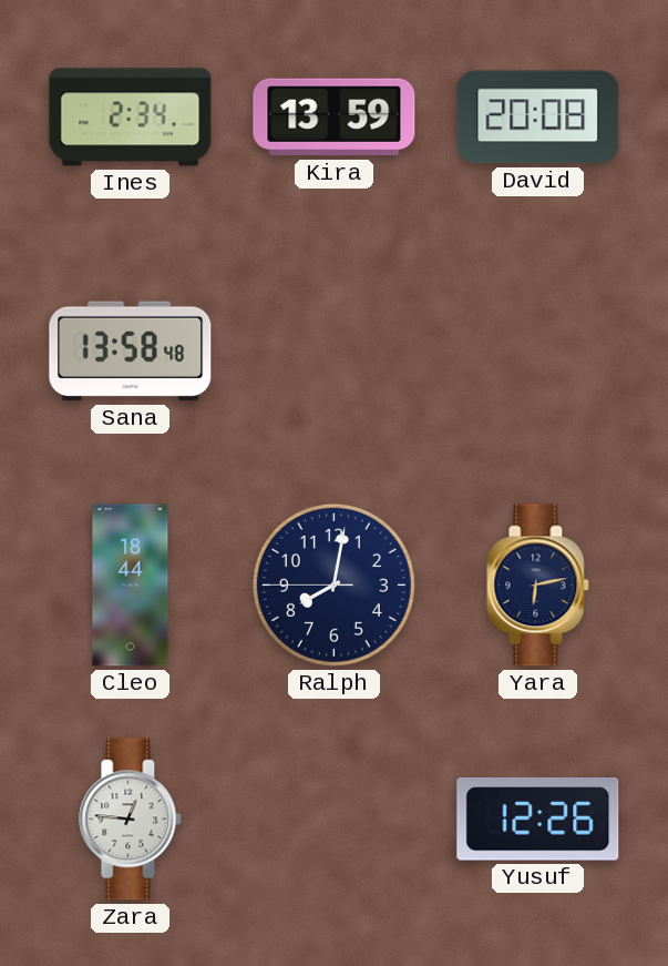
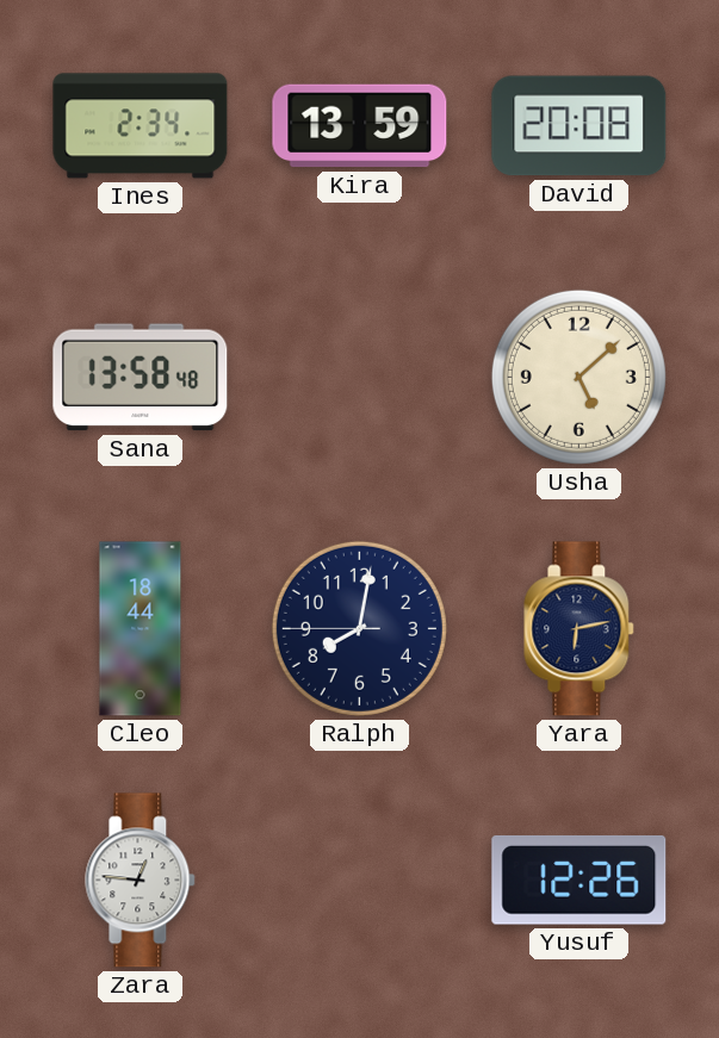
Usha: none -> 5:08
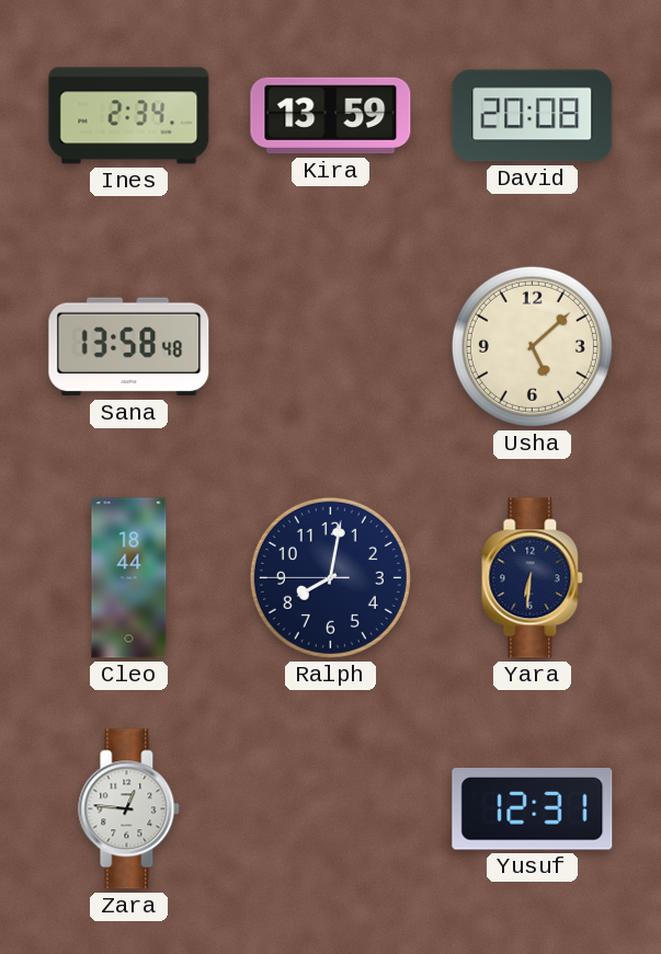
Yara: 6:13 -> 6:31
Yusuf: 12:26 -> 12:31
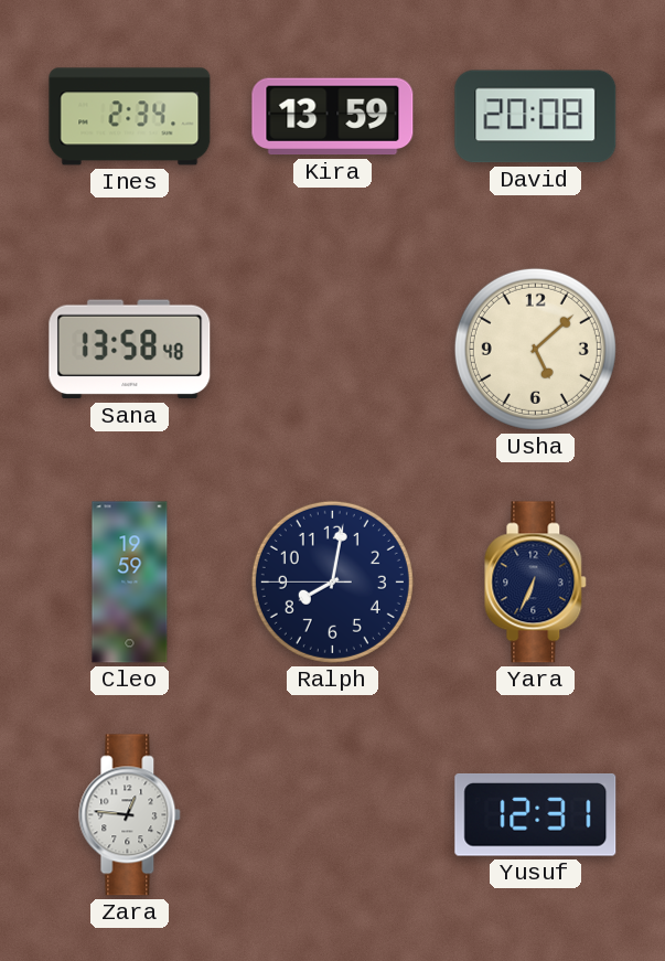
Cleo: 18:44 -> 19:59
Yara: 6:31 -> 6:34
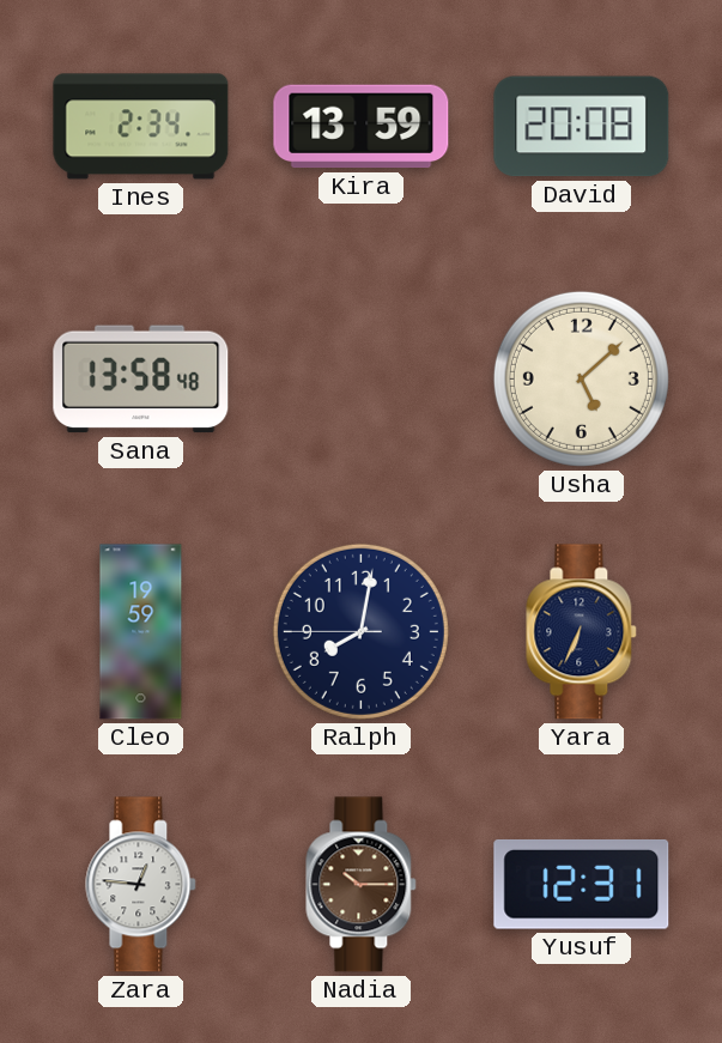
Nadia: none -> 10:15
